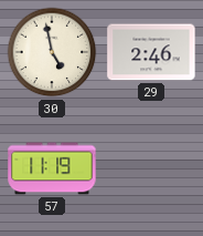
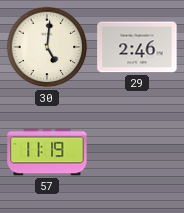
30: 4:58 -> 5:01
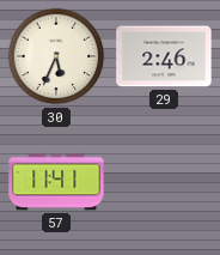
30: 5:01 -> 5:34
57: 11:19 -> 11:41
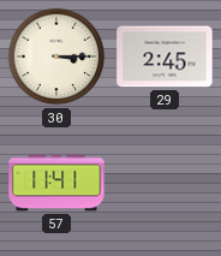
30: 5:34 -> 3:15
29: 2:46 -> 2:45
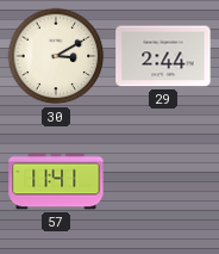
30: 3:15 -> 3:10
29: 2:45 -> 2:44
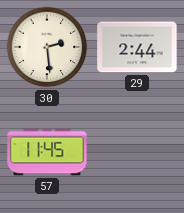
30: 3:10 -> 2:29
57: 11:41 -> 11:45
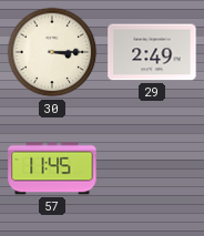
30: 2:29 -> 3:15
29: 2:44 -> 2:49
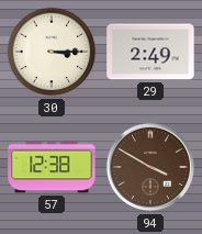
57: 11:45 -> 12:38
94: none -> 3:50
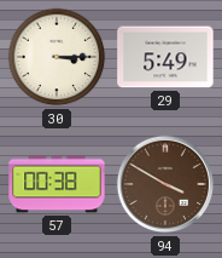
29: 2:49 -> 5:49
57: 12:38 -> 00:38
